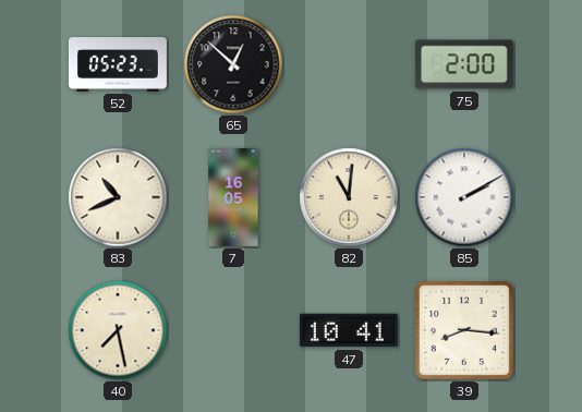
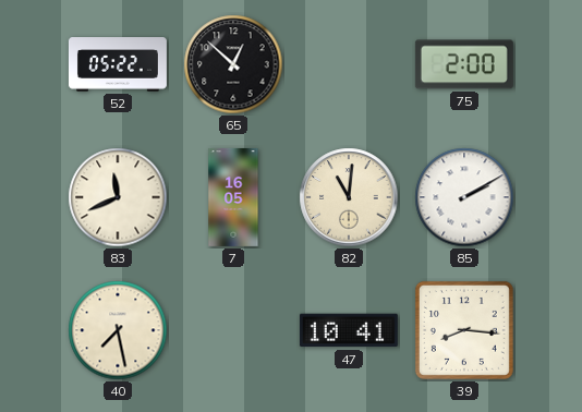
52: 05:23 -> 05:22
83: 10:41 -> 11:41
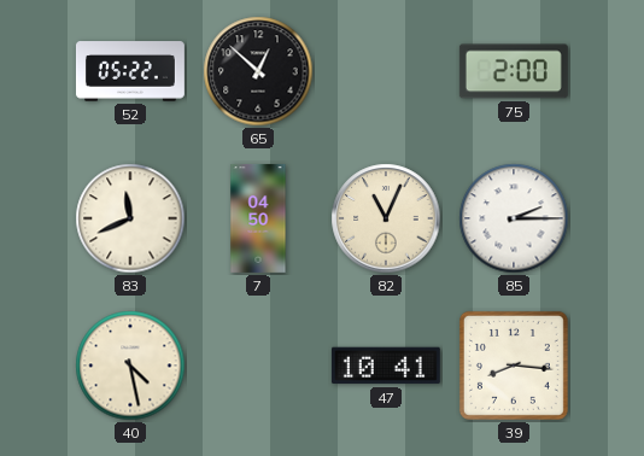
7: 16:05 -> 04:50
82: 11:01 -> 11:04
85: 2:10 -> 2:15
40: 7:28 -> 4:28
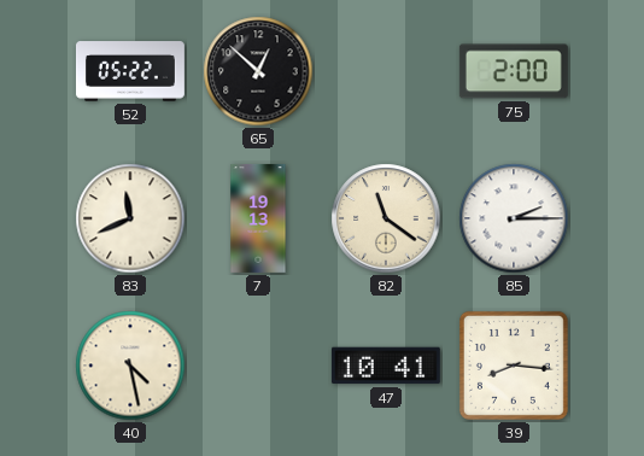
7: 04:50 -> 19:13
82: 11:04 -> 11:21
